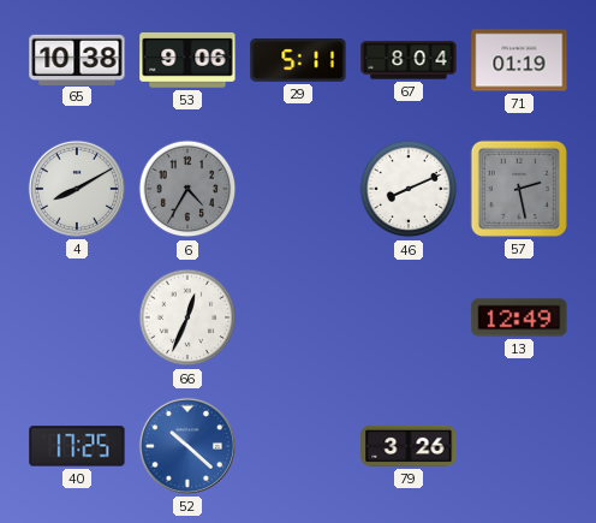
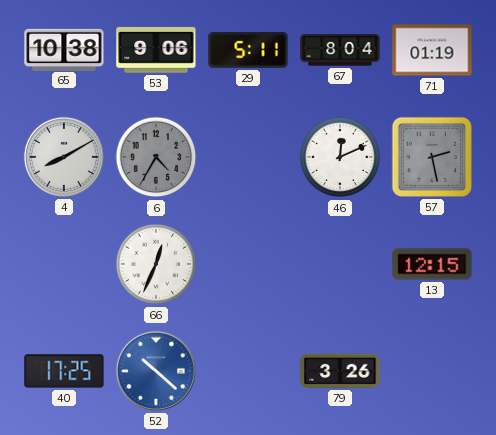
46: 8:11 -> 12:11
13: 12:49 -> 12:15
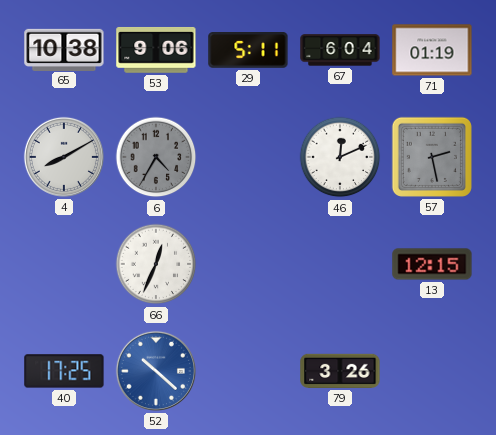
67: 8:04 -> 6:04
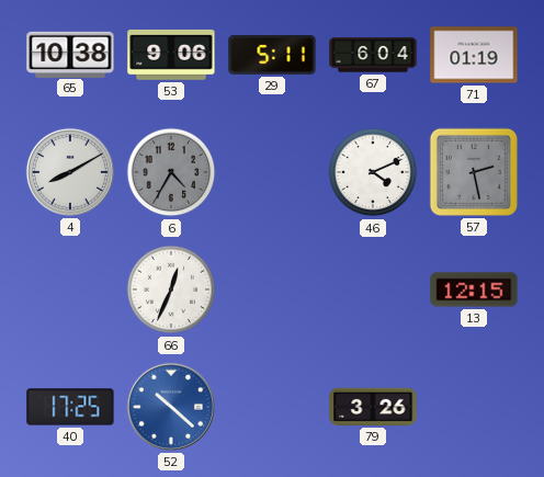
46: 12:11 -> 4:11
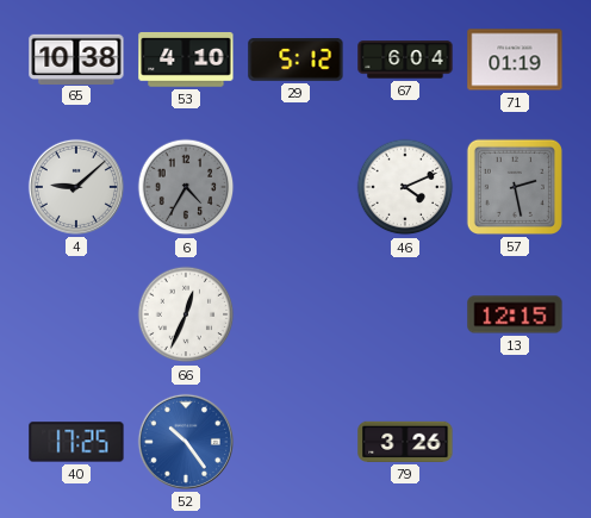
53: 9:06 -> 4:10
29: 5:11 -> 5:12
4: 8:10 -> 9:08
52: 10:22 -> 10:24
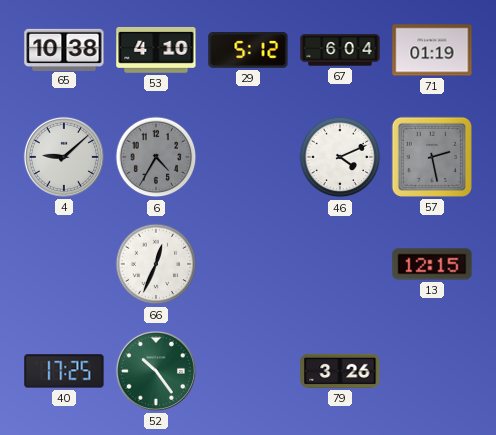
52 dial: blue -> green
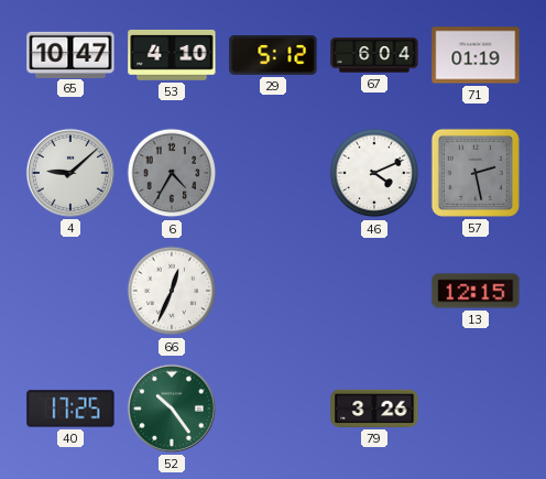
65: 10:38 -> 10:47
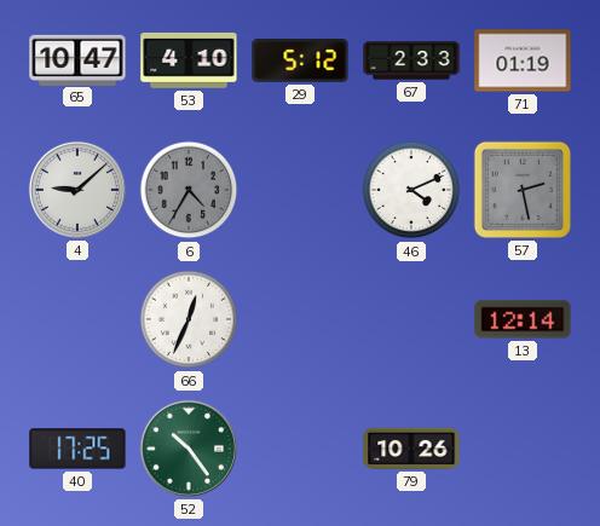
67: 6:04 -> 2:33
13: 12:15 -> 12:14
79: 3:26 -> 10:26
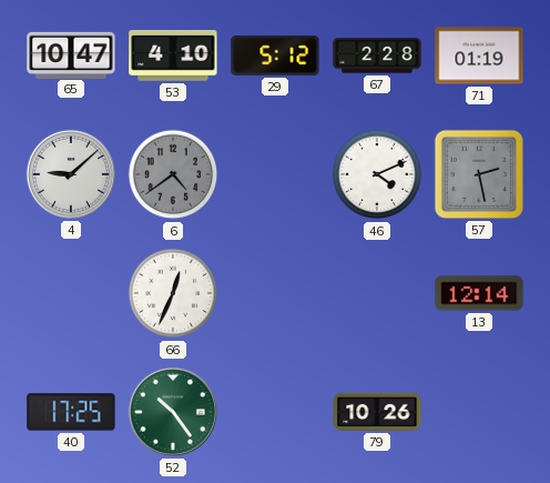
67: 2:33 -> 2:28
6: 4:35 -> 4:39
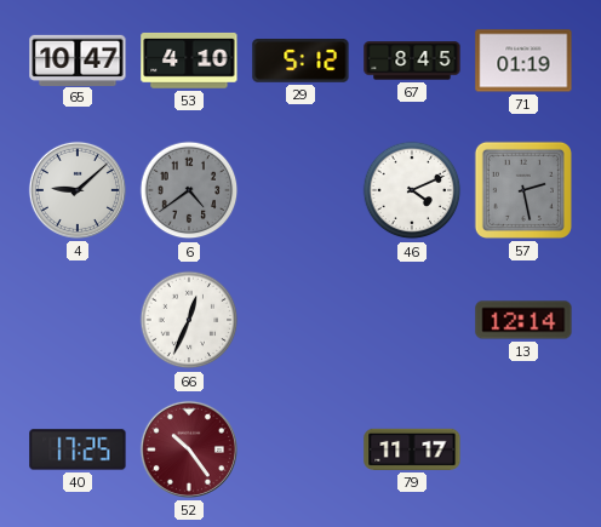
67: 2:28 -> 8:45
52 dial: green -> burgundy
79: 10:26 -> 11:17
